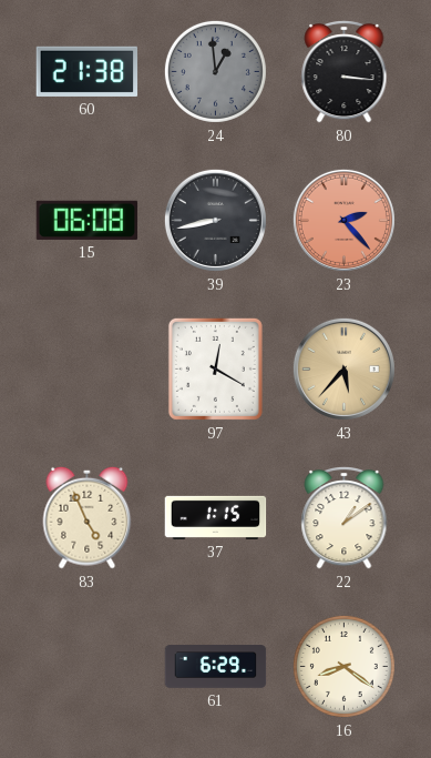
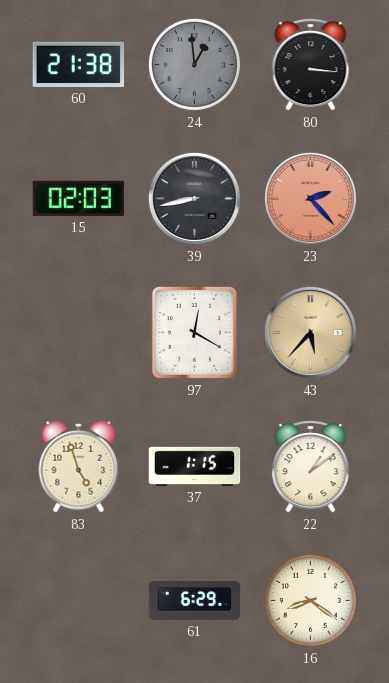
15: 06:08 -> 02:03
83: 4:56 -> 4:57
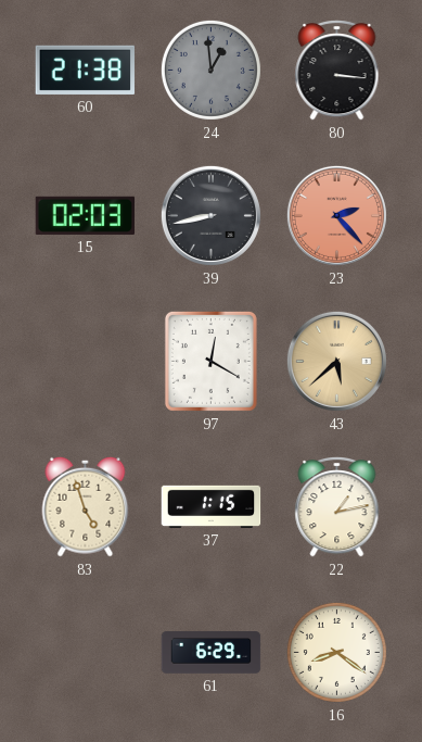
43: 5:37 -> 5:38
22: 1:09 -> 1:13
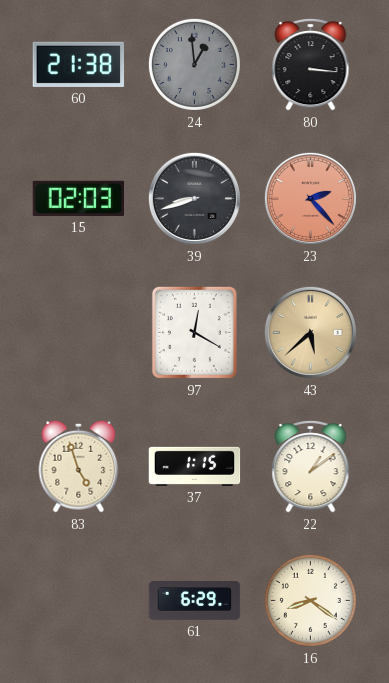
39: 8:43 -> 8:42
22: 1:13 -> 1:09
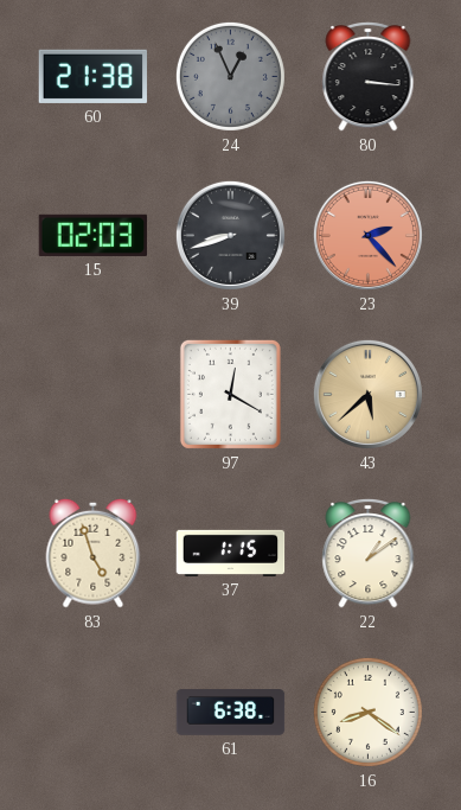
24: 12:59 -> 12:56
61: 6:29 -> 6:38
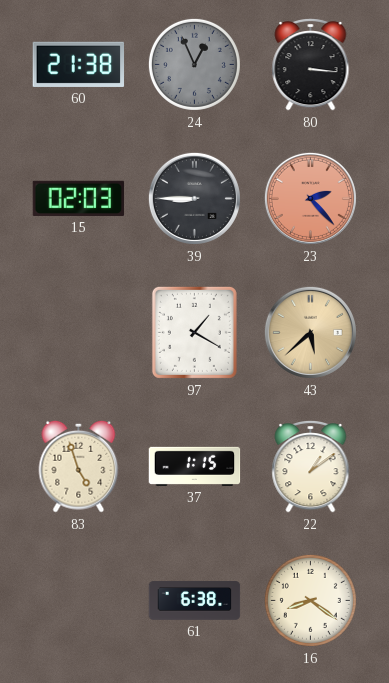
39: 8:42 -> 8:45
97: 12:20 -> 1:20
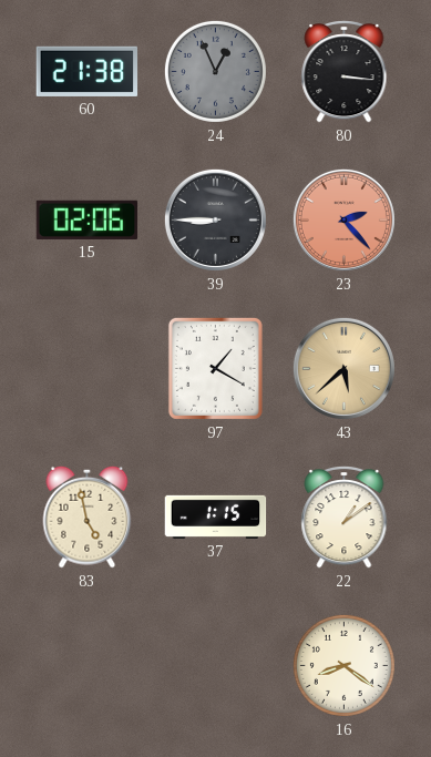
15: 02:03 -> 02:06
83: 4:57 -> 4:58
61: 6:38 -> none
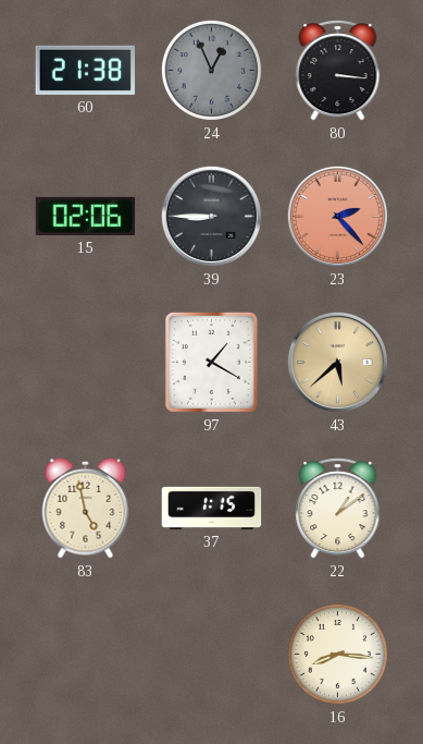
16: 8:21 -> 8:16
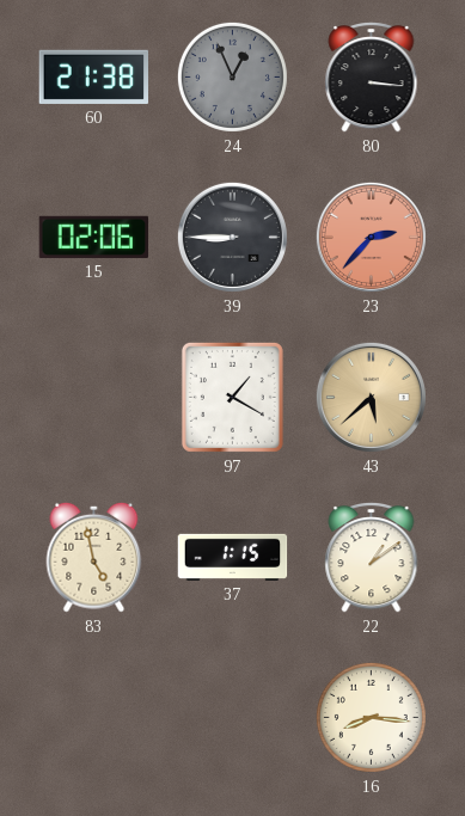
23: 2:23 -> 2:37
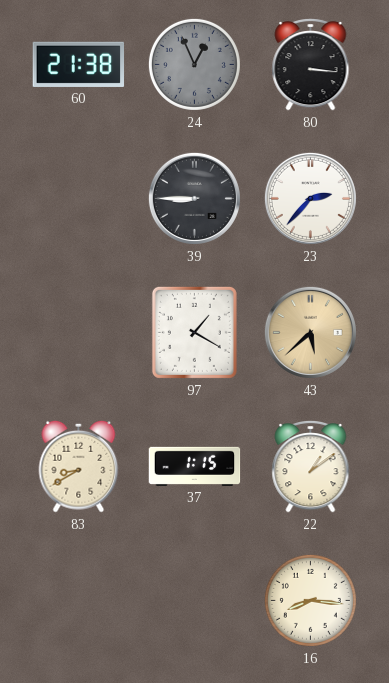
15: 02:06 -> none
23 dial: salmon -> white
83: 4:58 -> 8:40
